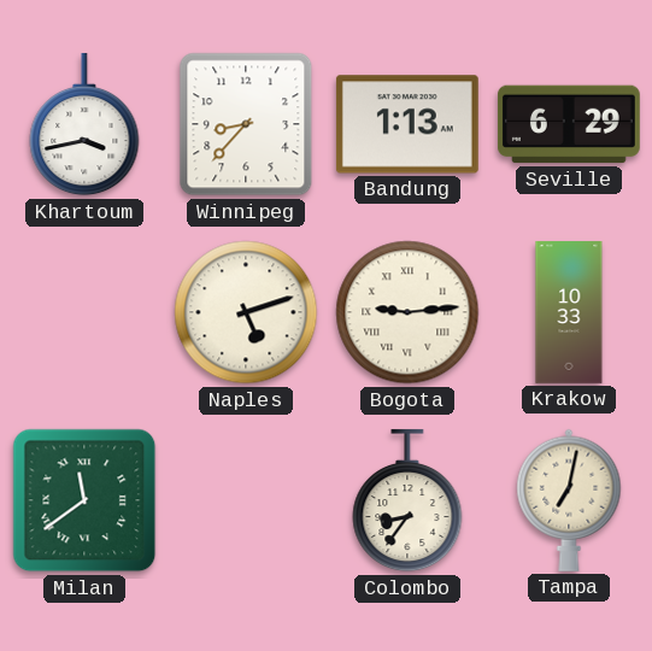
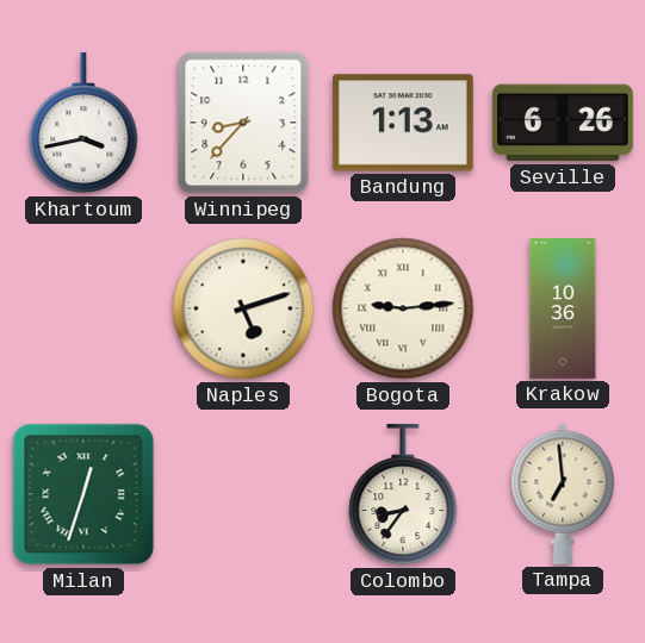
Seville: 6:29 -> 6:26
Krakow: 10:33 -> 10:36
Milan: 11:39 -> 12:33
Tampa: 7:02 -> 6:59
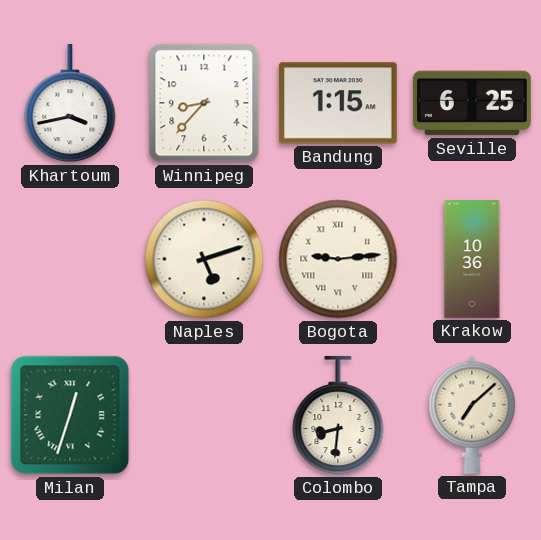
Bandung: 1:13 -> 1:15
Seville: 6:26 -> 6:25
Colombo: 8:36 -> 8:31
Tampa: 6:59 -> 7:08
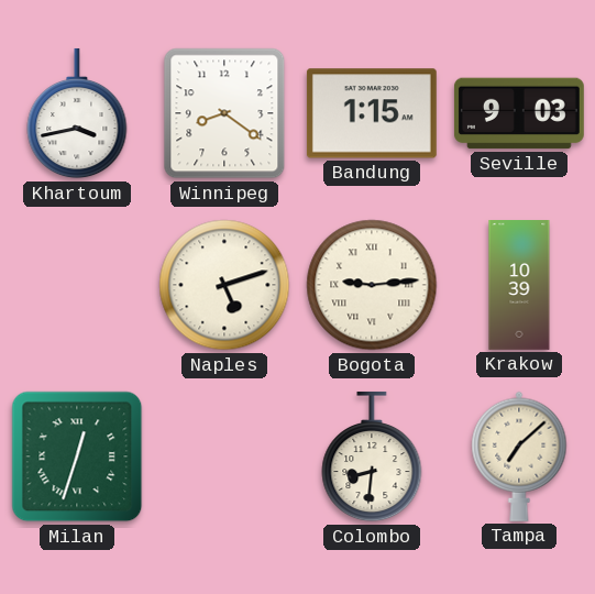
Winnipeg: 8:37 -> 8:21
Seville: 6:25 -> 9:03
Krakow: 10:36 -> 10:39
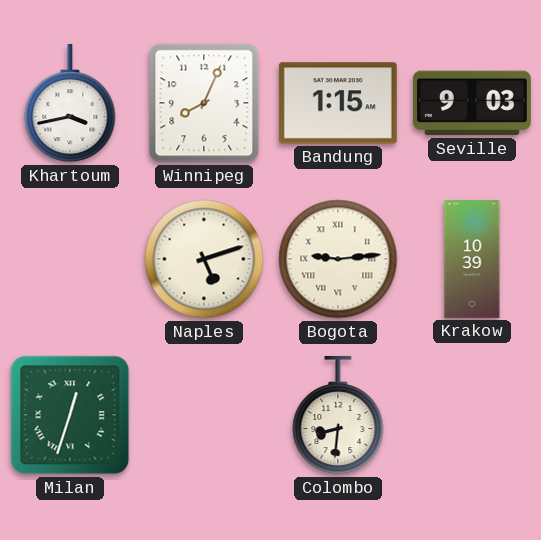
Winnipeg: 8:21 -> 8:04
Tampa: 7:08 -> none
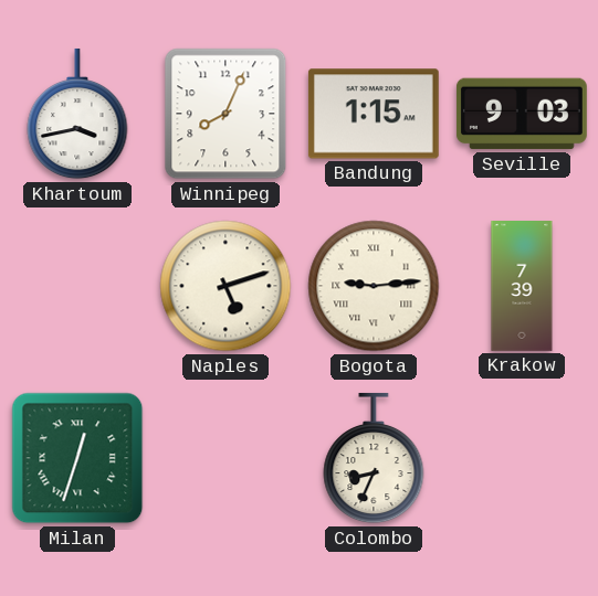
Krakow: 10:39 -> 7:39
Colombo: 8:31 -> 8:34
